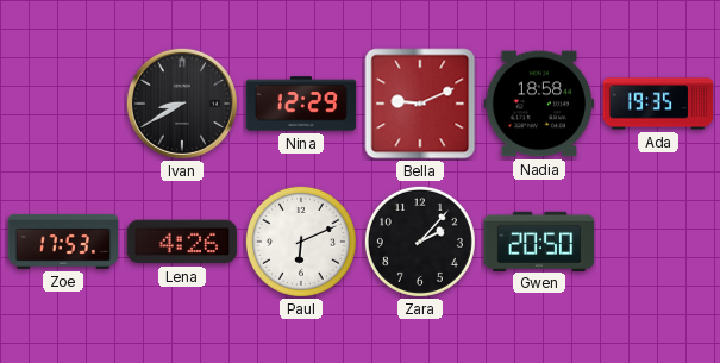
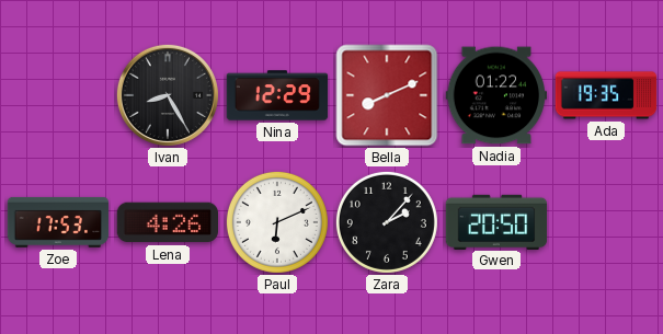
Ivan: 8:40 -> 8:25
Bella: 9:11 -> 8:11
Nadia: 18:58 -> 01:22
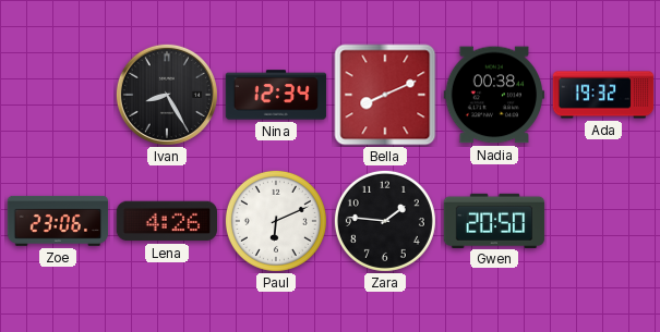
Nina: 12:29 -> 12:34
Nadia: 01:22 -> 00:38
Ada: 19:35 -> 19:32
Zoe: 17:53 -> 23:06
Zara: 2:07 -> 1:46
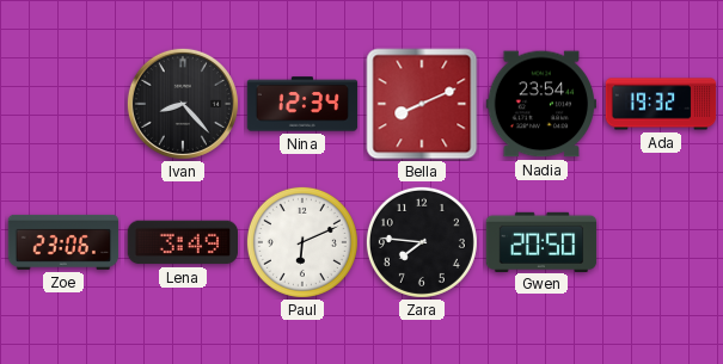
Ivan: 8:25 -> 8:23
Nadia: 00:38 -> 23:54
Lena: 4:26 -> 3:49
Zara: 1:46 -> 7:46
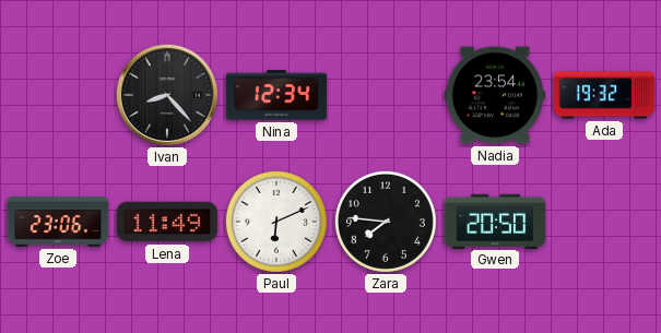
Bella: 8:11 -> none
Lena: 3:49 -> 11:49
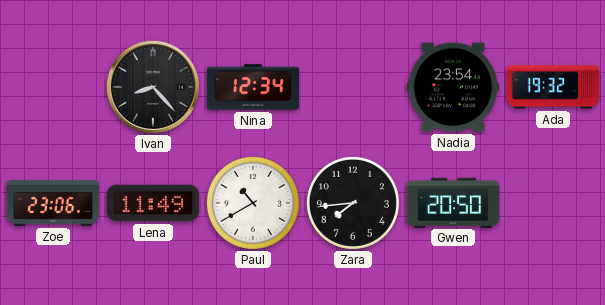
Paul: 6:11 -> 10:40
Zara: 7:46 -> 7:44
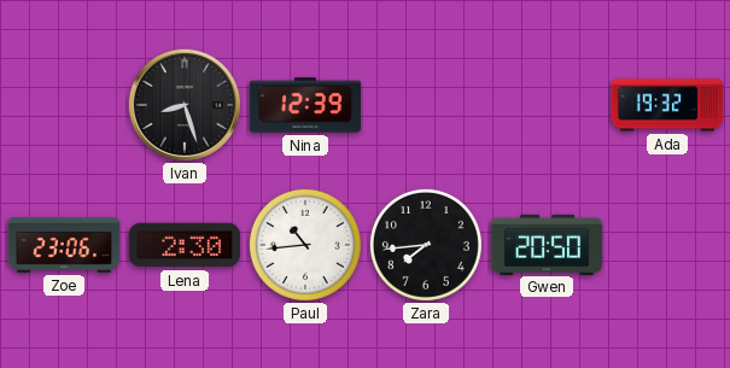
Ivan: 8:23 -> 8:27
Nina: 12:34 -> 12:39
Nadia: 23:54 -> none
Lena: 11:49 -> 2:30
Paul: 10:40 -> 10:44
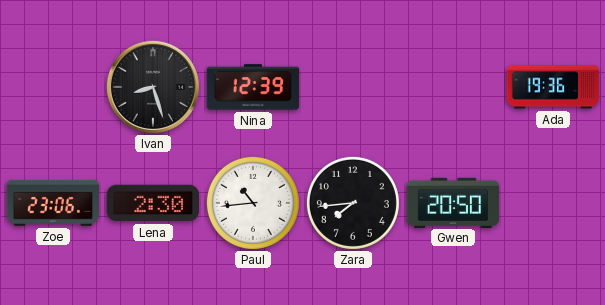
Ada: 19:32 -> 19:36
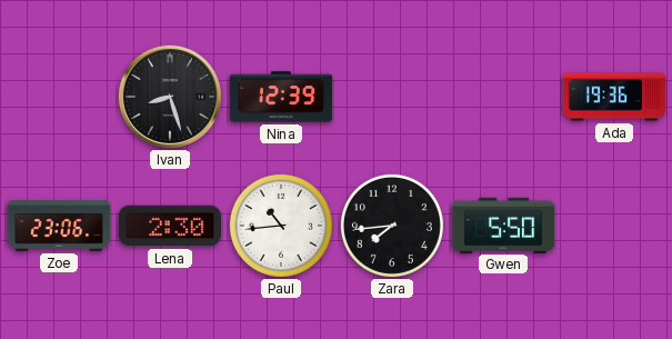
Gwen: 20:50 -> 5:50
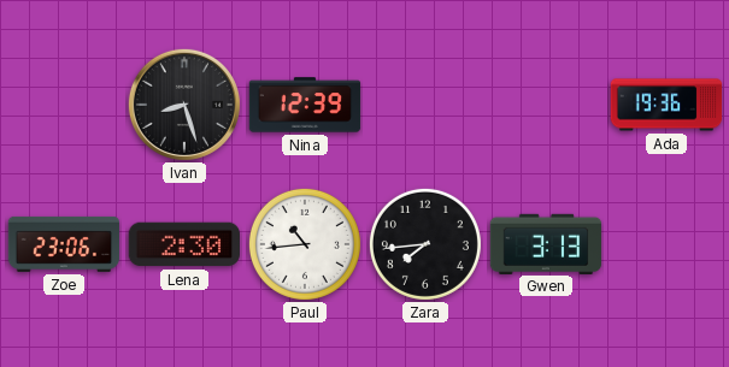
Gwen: 5:50 -> 3:13
